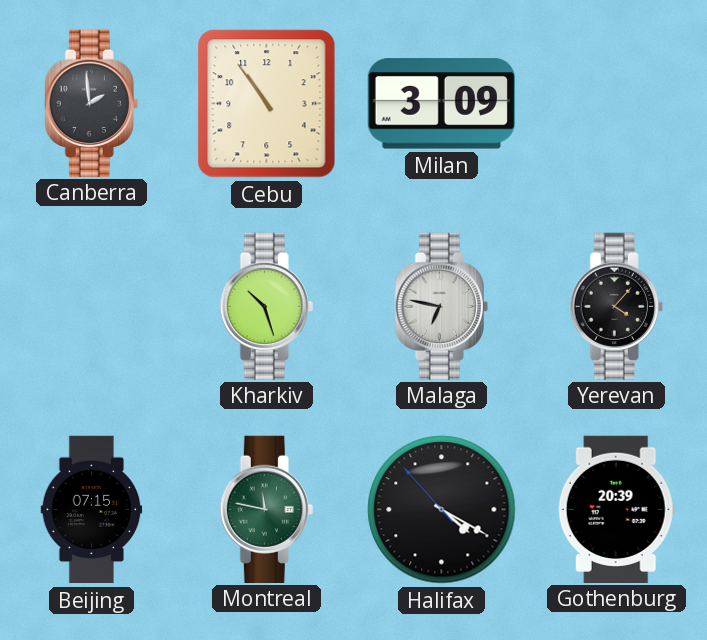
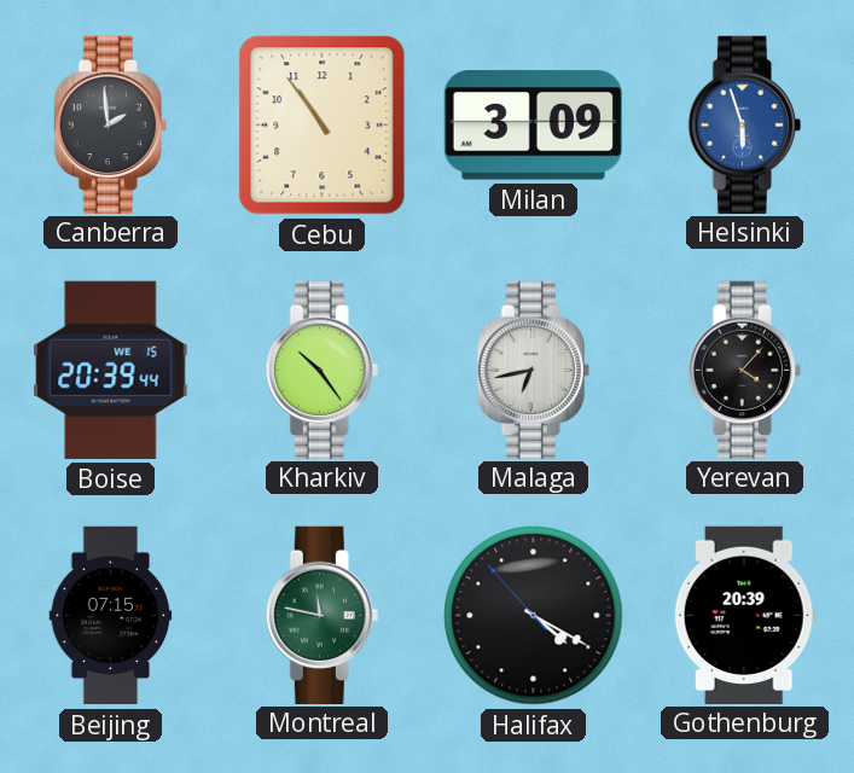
Helsinki: none -> 5:57
Boise: none -> 20:39
Kharkiv: 10:27 -> 10:24
Malaga: 6:47 -> 6:43
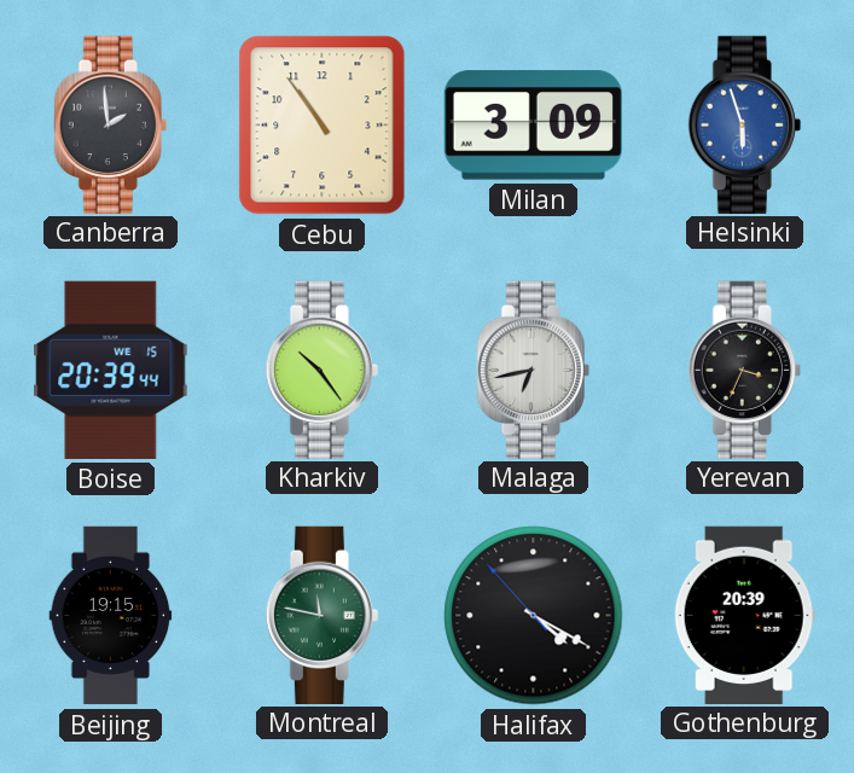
Yerevan: 4:07 -> 3:34
Beijing: 07:15 -> 19:15
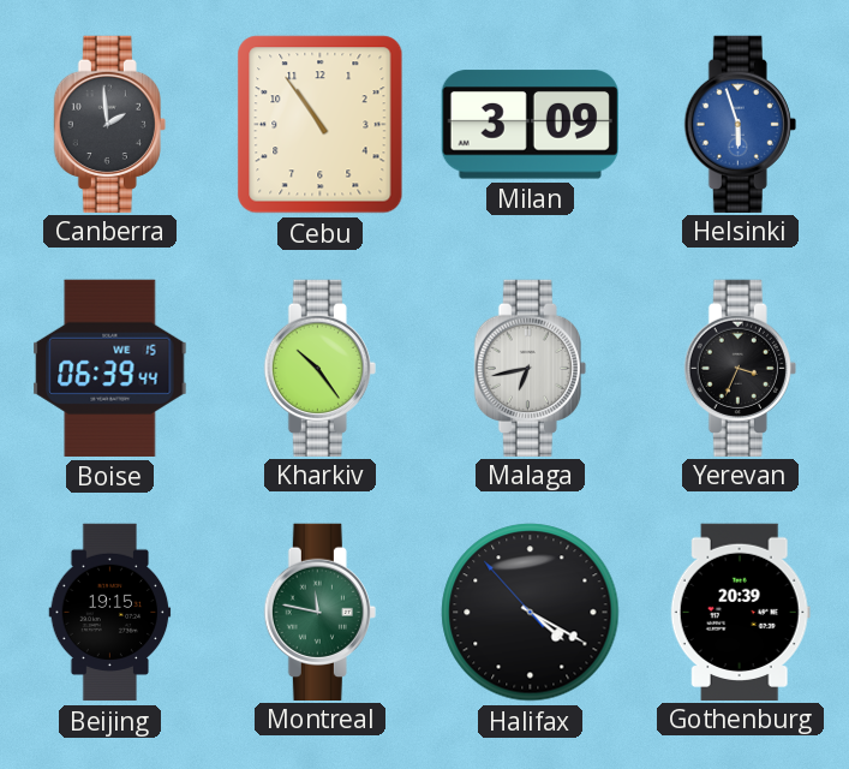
Boise: 20:39 -> 06:39
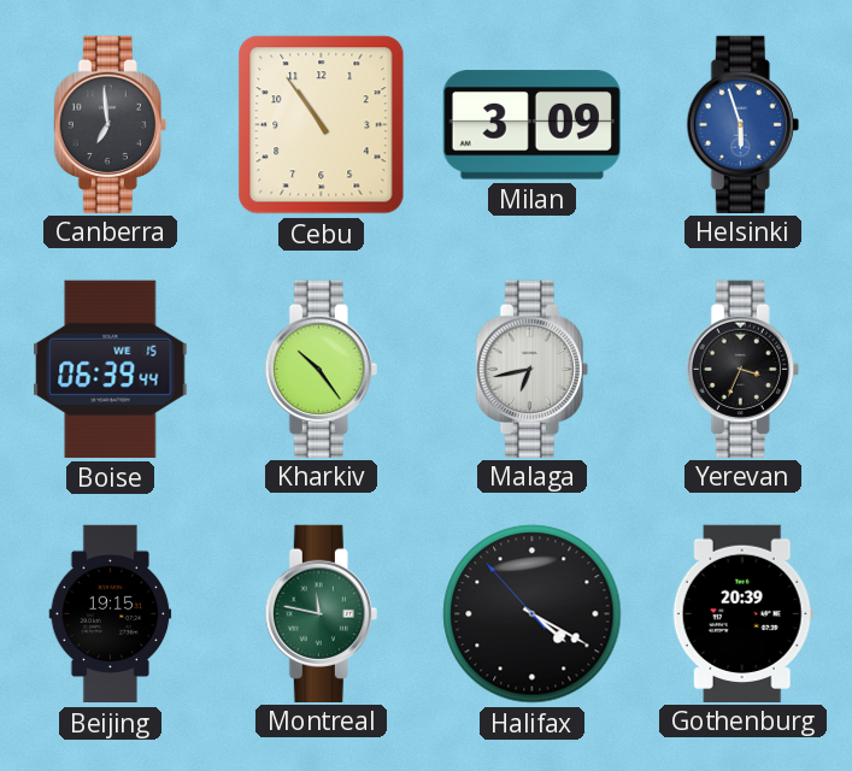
Canberra: 1:59 -> 6:59
